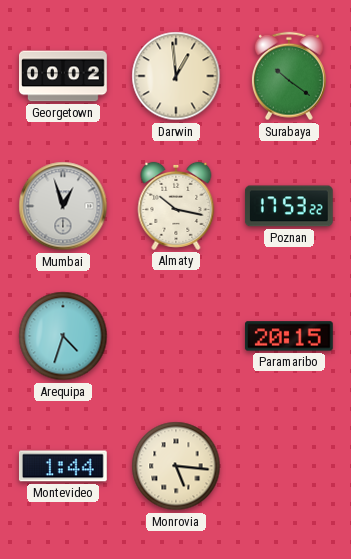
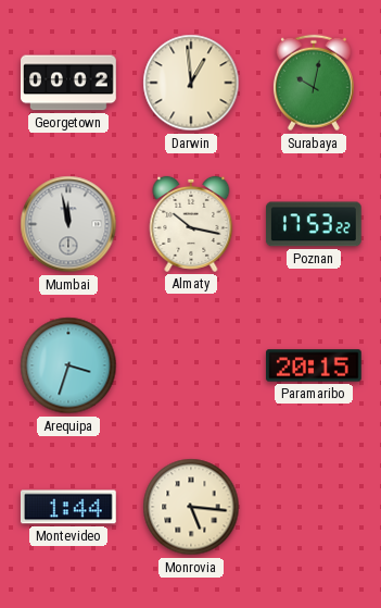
Surabaya: 10:21 -> 10:02
Mumbai: 12:57 -> 11:58
Arequipa: 4:33 -> 3:33
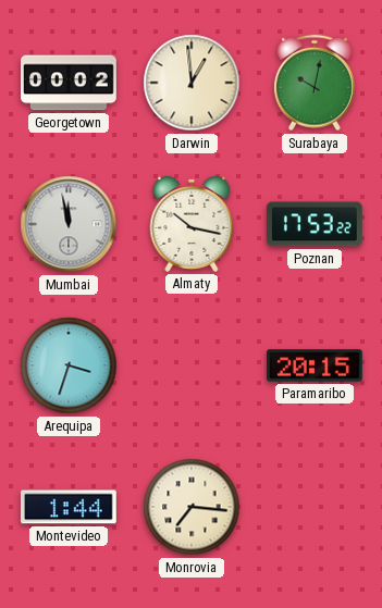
Monrovia: 5:16 -> 7:16
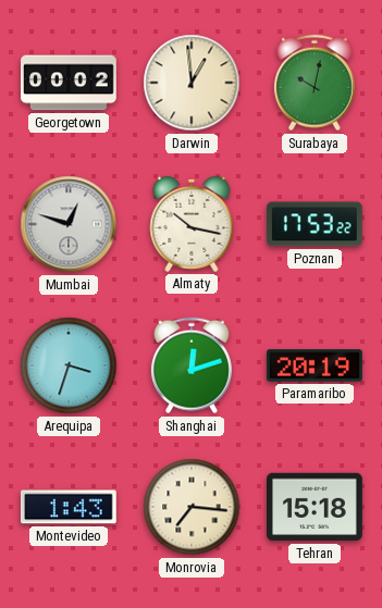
Mumbai: 11:58 -> 12:48
Shanghai: none -> 12:12
Paramaribo: 20:15 -> 20:19
Montevideo: 1:44 -> 1:43
Tehran: none -> 15:18
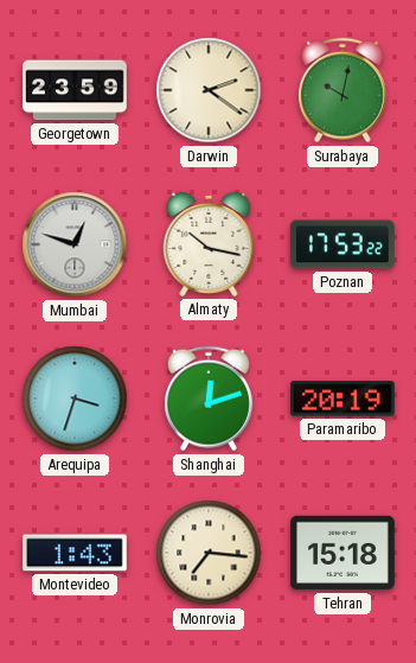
Georgetown: 00:02 -> 23:59
Darwin: 12:59 -> 2:21
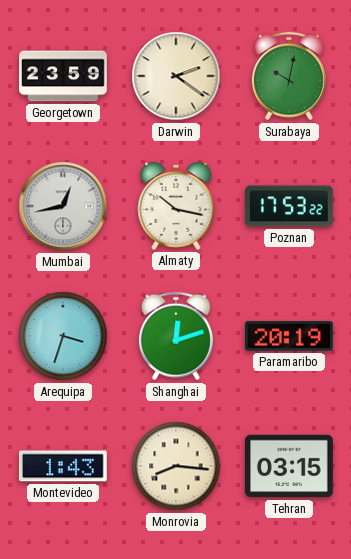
Mumbai: 12:48 -> 12:43
Monrovia: 7:16 -> 8:16
Tehran: 15:18 -> 03:15
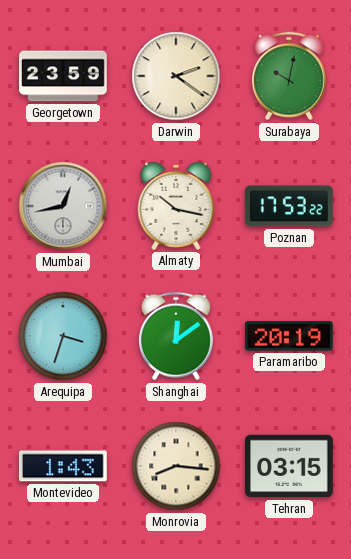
Shanghai: 12:12 -> 12:09
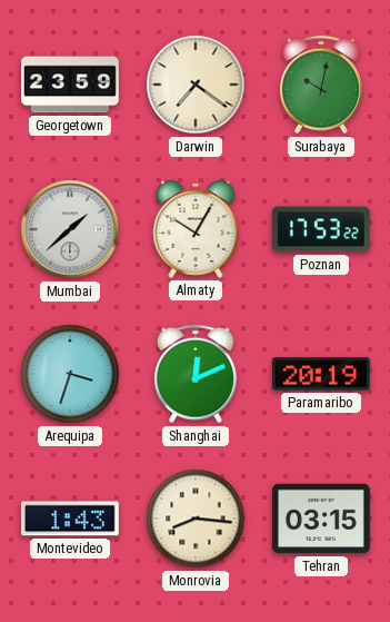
Darwin: 2:21 -> 7:21
Mumbai: 12:43 -> 1:38
Almaty: 10:17 -> 10:05
Shanghai: 12:09 -> 12:11
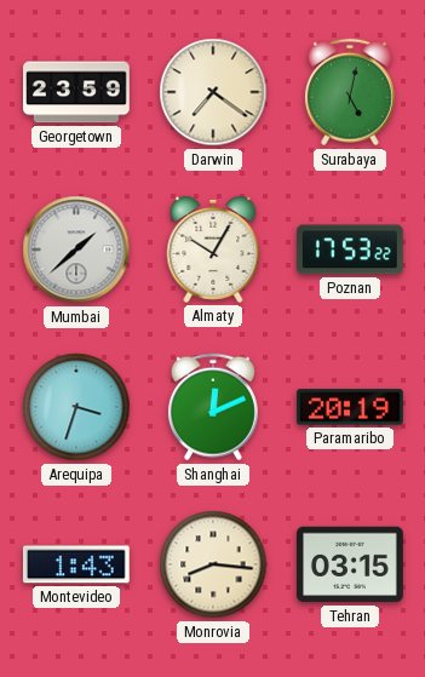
Surabaya: 10:02 -> 5:02
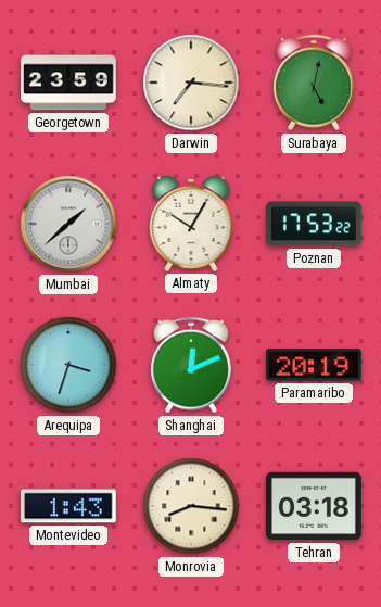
Darwin: 7:21 -> 7:16
Tehran: 03:15 -> 03:18
